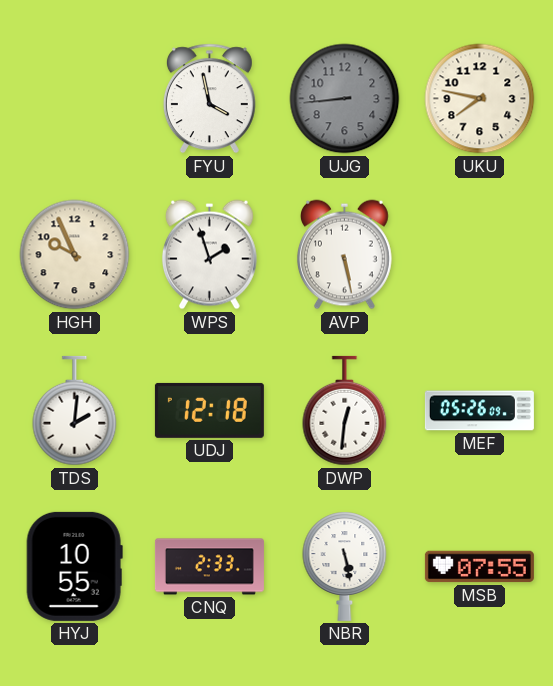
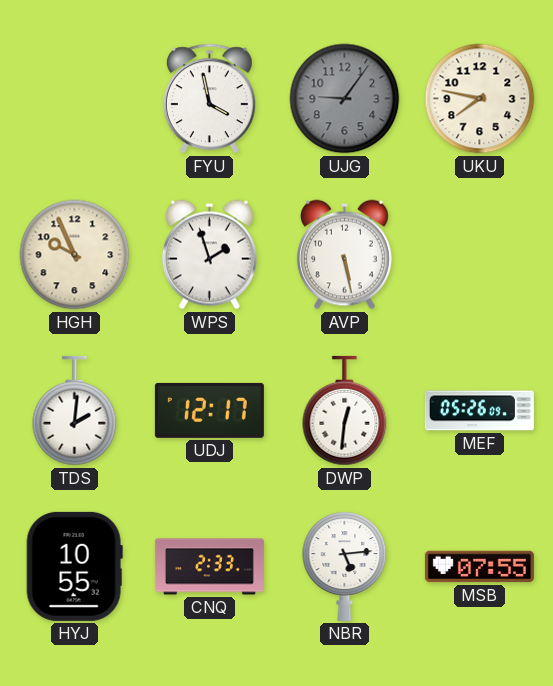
UJG: 8:44 -> 9:06
UDJ: 12:18 -> 12:17
NBR: 5:28 -> 5:14
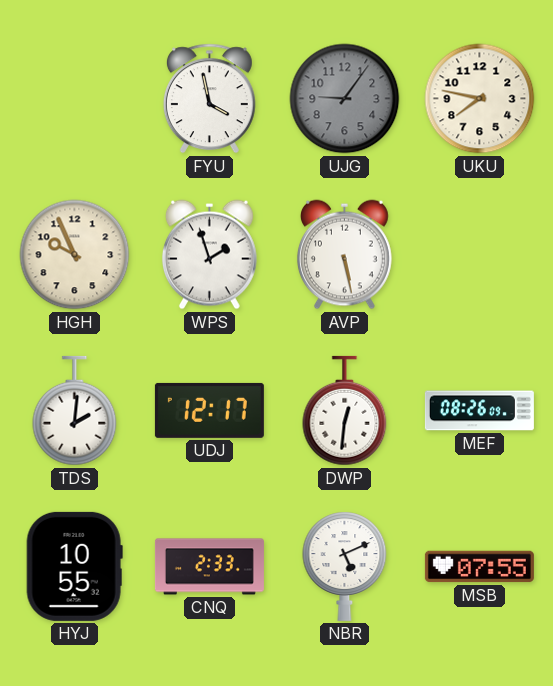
MEF: 05:26 -> 08:26
NBR: 5:14 -> 5:11
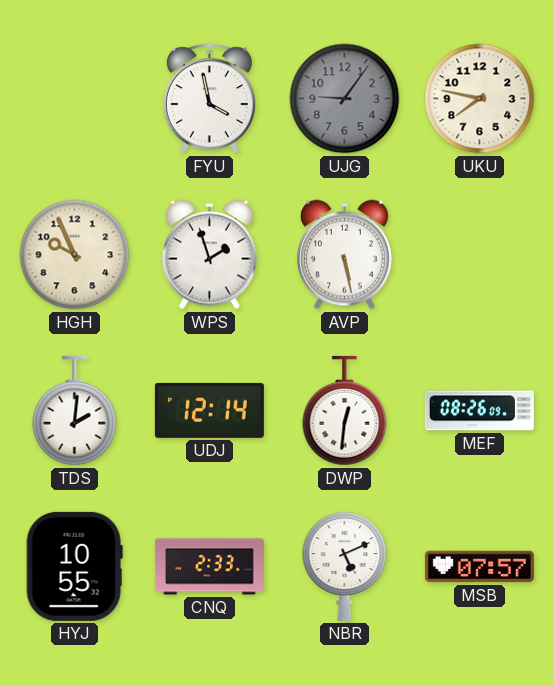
UDJ: 12:17 -> 12:14
MSB: 07:55 -> 07:57
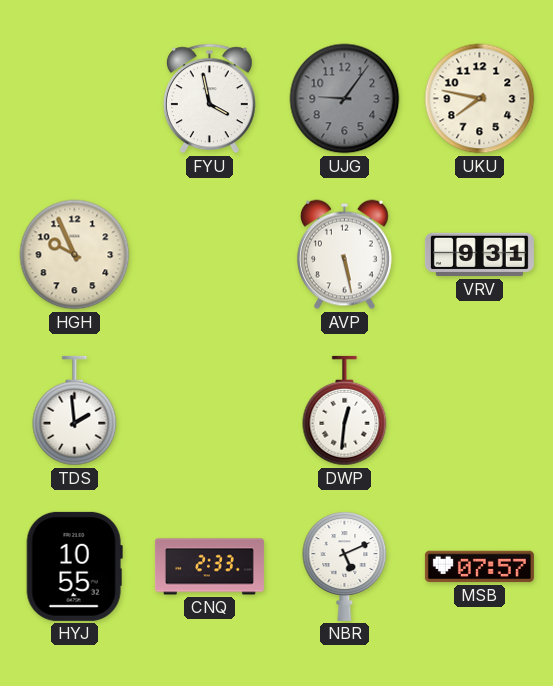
WPS: 1:57 -> none
VRV: none -> 9:31
TDS: 2:01 -> 1:59
UDJ: 12:14 -> none
MEF: 08:26 -> none
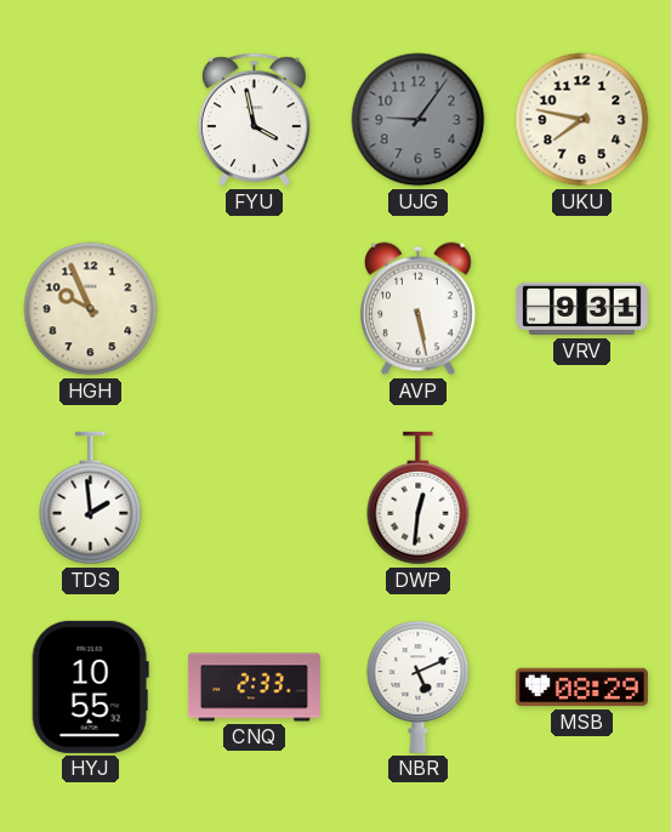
MSB: 07:57 -> 08:29
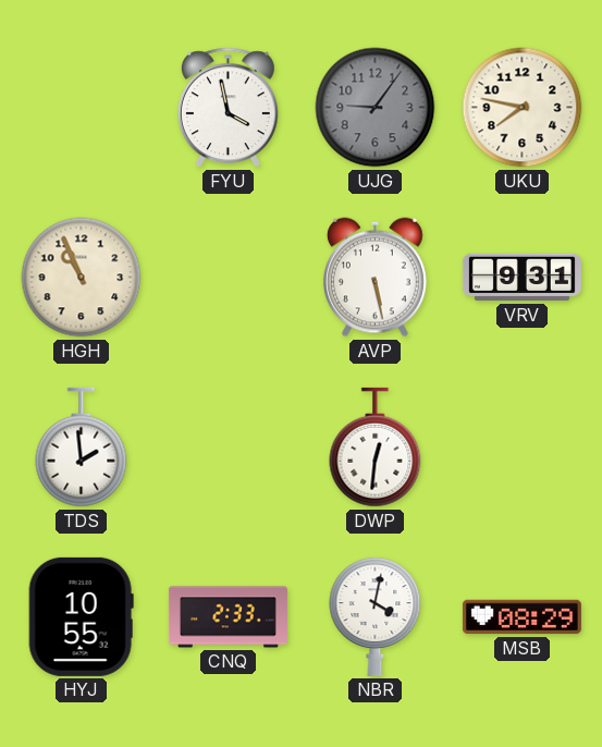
HGH: 9:56 -> 10:56
NBR: 5:11 -> 4:02
